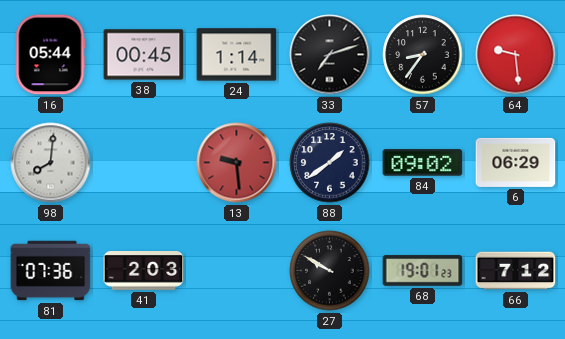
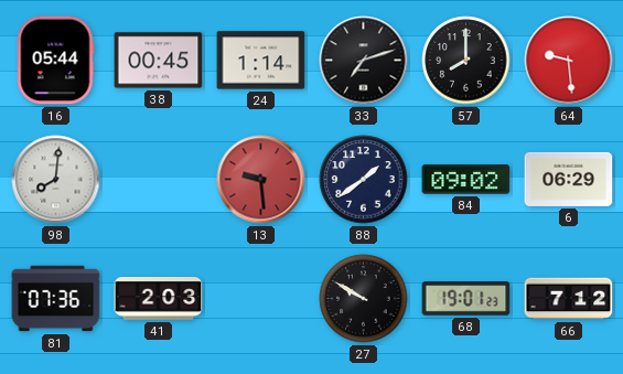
57: 8:36 -> 8:00
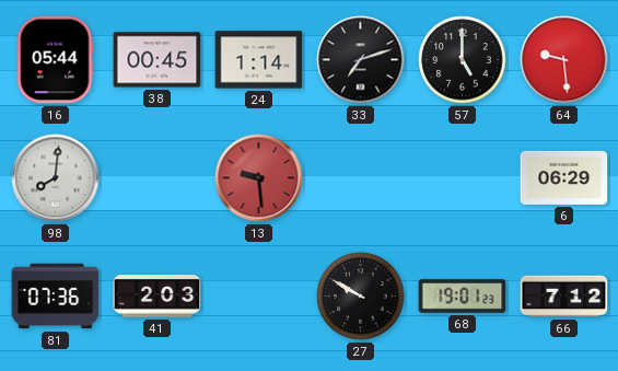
57: 8:00 -> 5:00
88: 1:39 -> none
84: 09:02 -> none
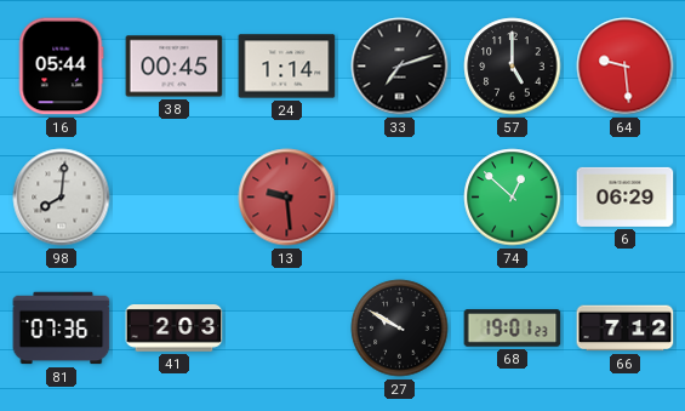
74: none -> 12:52
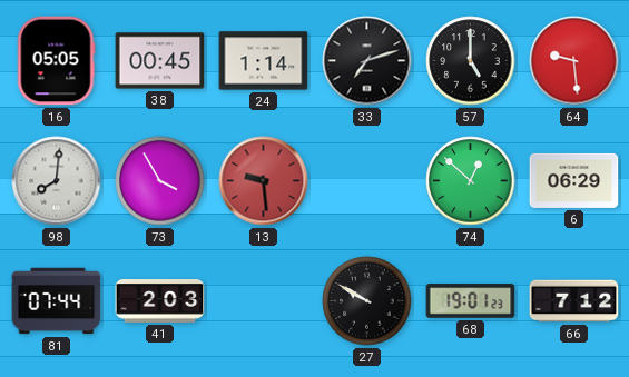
16: 05:44 -> 05:05
73: none -> 3:55
81: 07:36 -> 07:44
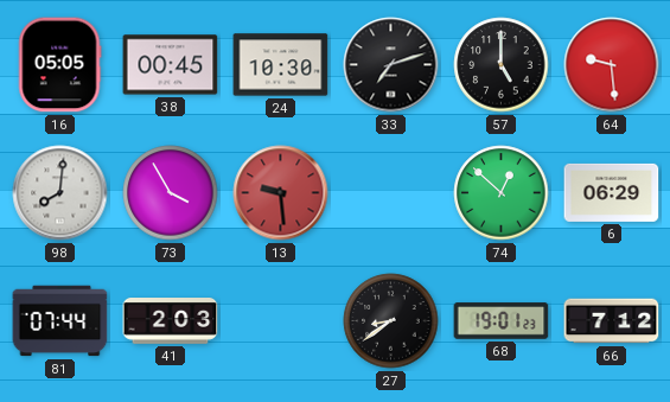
24: 1:14 -> 10:30
27: 9:50 -> 8:39
